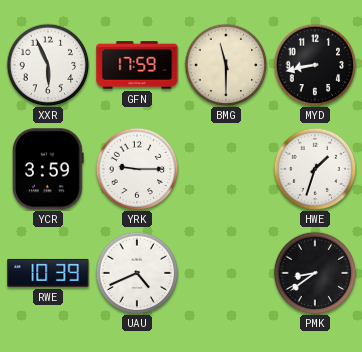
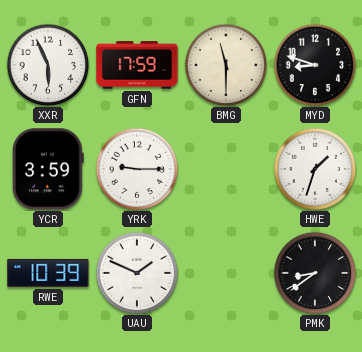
MYD: 8:43 -> 8:48
UAU: 4:41 -> 1:49
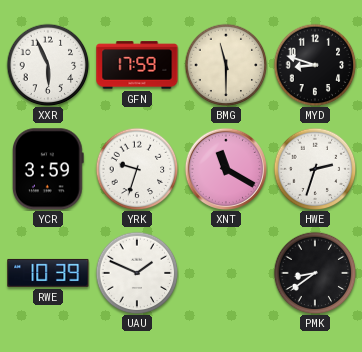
YRK: 9:15 -> 9:33
XNT: none -> 11:20
HWE: 1:33 -> 2:33
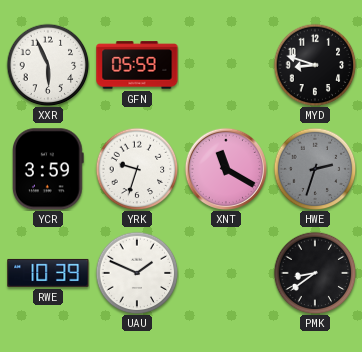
GFN: 17:59 -> 05:59
BMG: 11:30 -> none
HWE dial: white -> grey
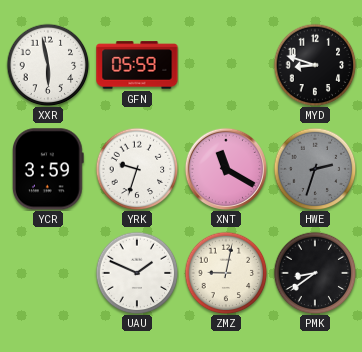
XXR: 5:56 -> 5:58
RWE: 10:39 -> none
ZMZ: none -> 9:02
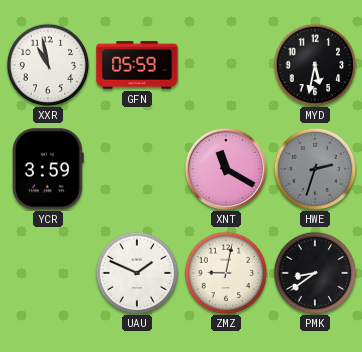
XXR: 5:58 -> 10:58
MYD: 8:48 -> 5:32
YRK: 9:33 -> none
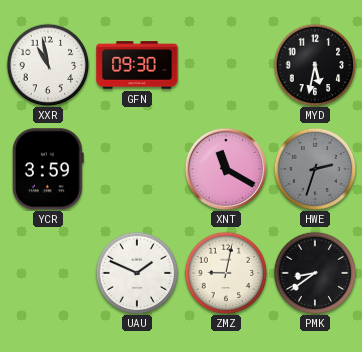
GFN: 05:59 -> 09:30
